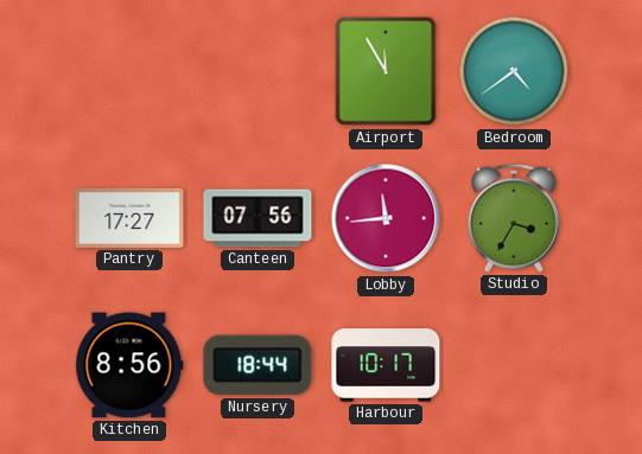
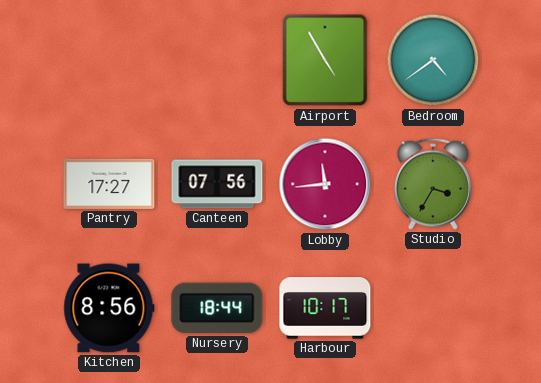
Airport: 11:55 -> 4:55
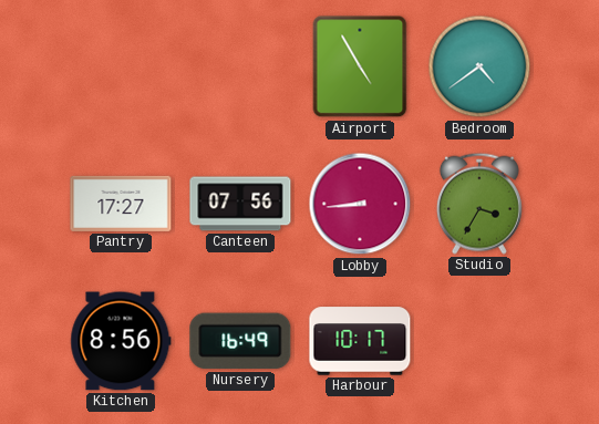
Lobby: 11:44 -> 8:44
Nursery: 18:44 -> 16:49
